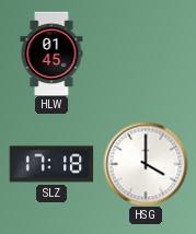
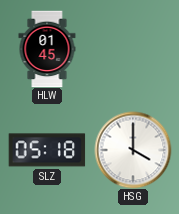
SLZ: 17:18 -> 05:18
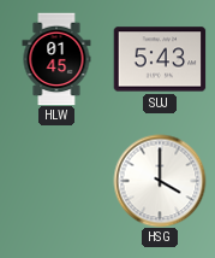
SUJ: none -> 5:43
SLZ: 05:18 -> none
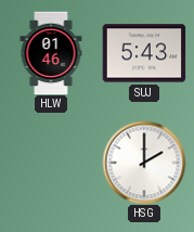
HLW: 01:45 -> 01:46
HSG: 4:00 -> 2:00
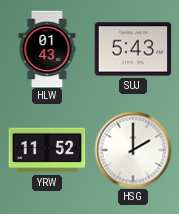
HLW: 01:46 -> 01:43
YRW: none -> 11:52
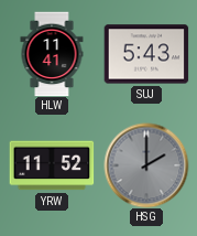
HLW: 01:43 -> 11:41
HSG dial: white -> grey
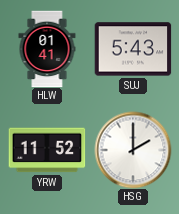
HLW: 11:41 -> 01:41
HSG dial: grey -> white
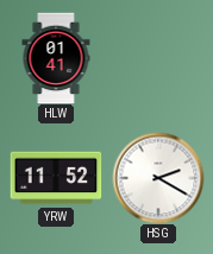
SUJ: 5:43 -> none
HSG: 2:00 -> 2:20
